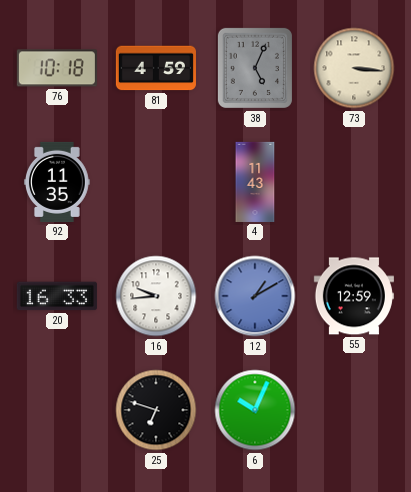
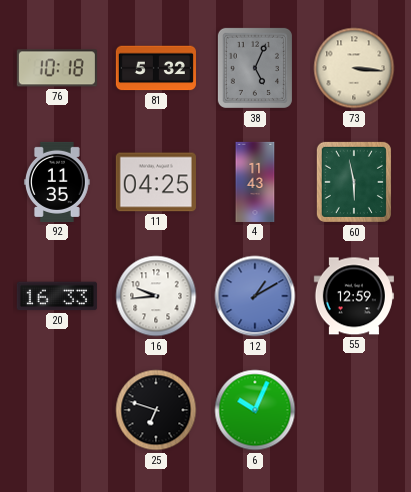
81: 4:59 -> 5:32
11: none -> 04:25
60: none -> 5:58
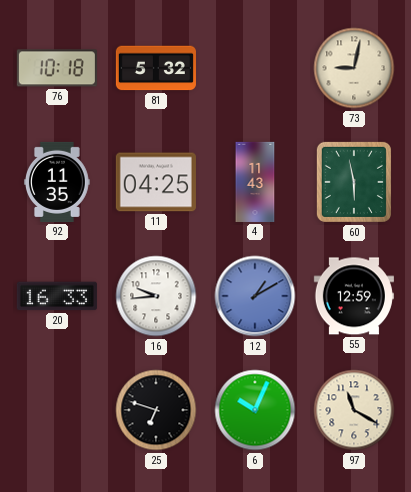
38: 5:04 -> none
73: 3:16 -> 9:02
97: none -> 11:20
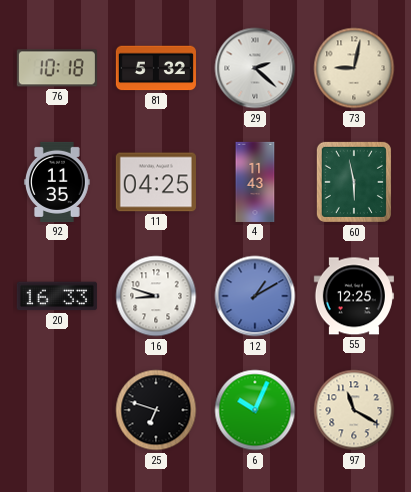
29: none -> 2:22
16: 9:44 -> 8:48
55: 12:59 -> 12:25
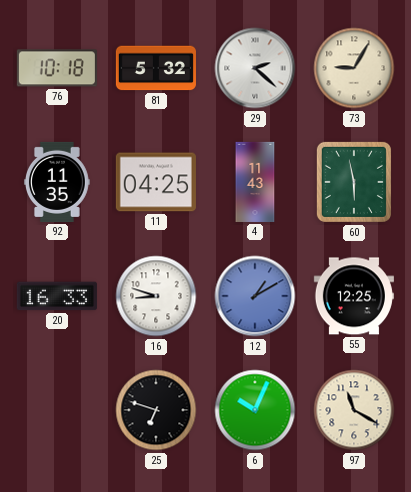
73: 9:02 -> 9:05
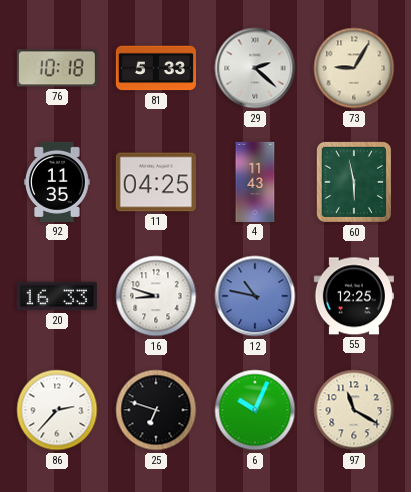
81: 5:32 -> 5:33
12: 1:10 -> 10:47
86: none -> 2:37
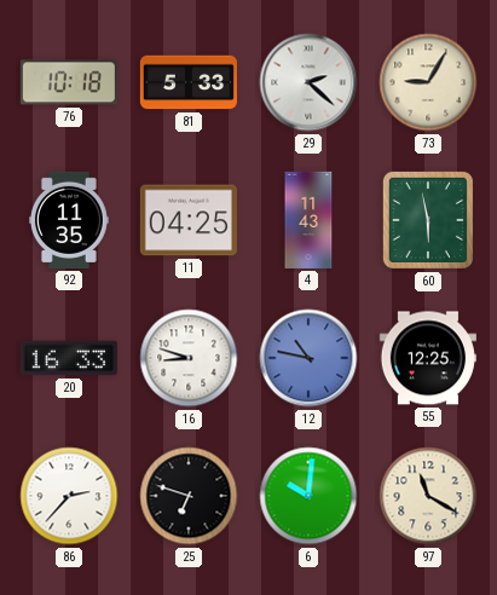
6: 10:04 -> 10:01
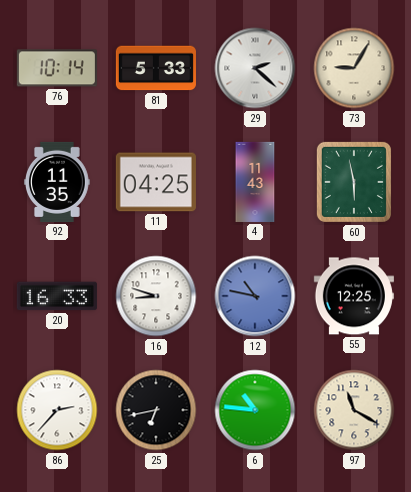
76: 10:18 -> 10:14
25: 6:48 -> 6:43
6: 10:01 -> 10:46
